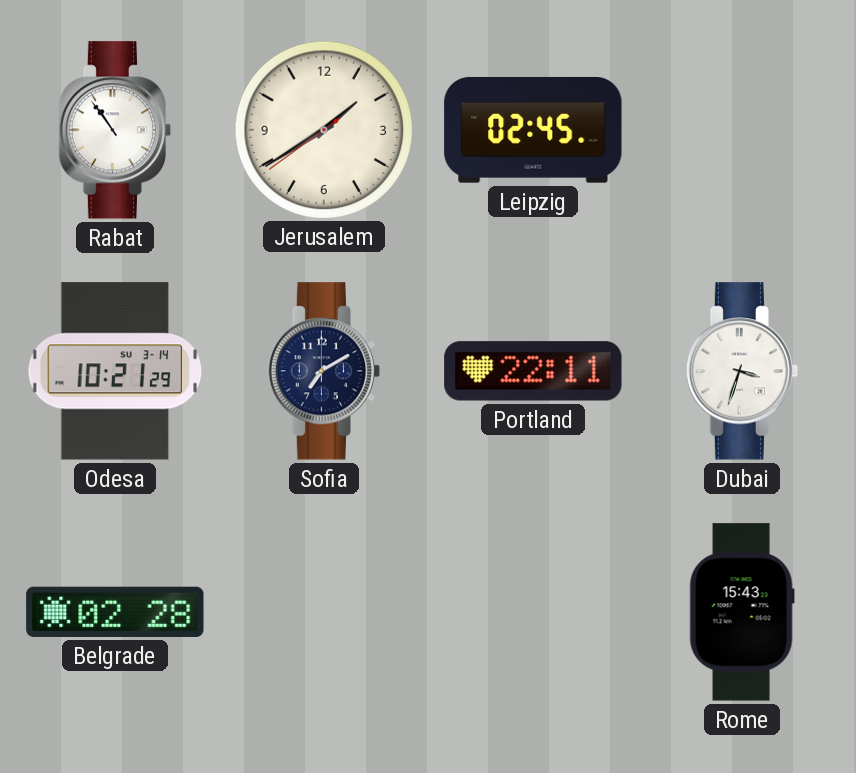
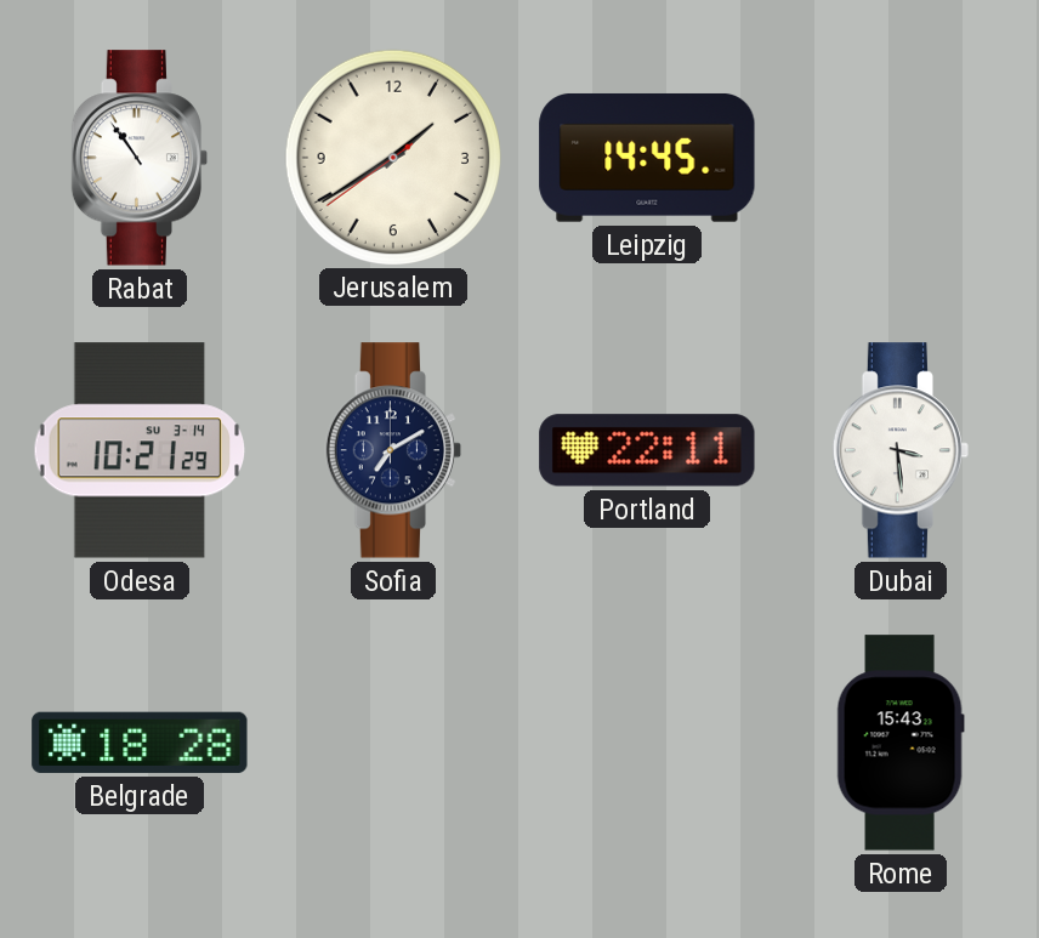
Leipzig: 02:45 -> 14:45
Dubai: 3:33 -> 3:29
Belgrade: 02:28 -> 18:28
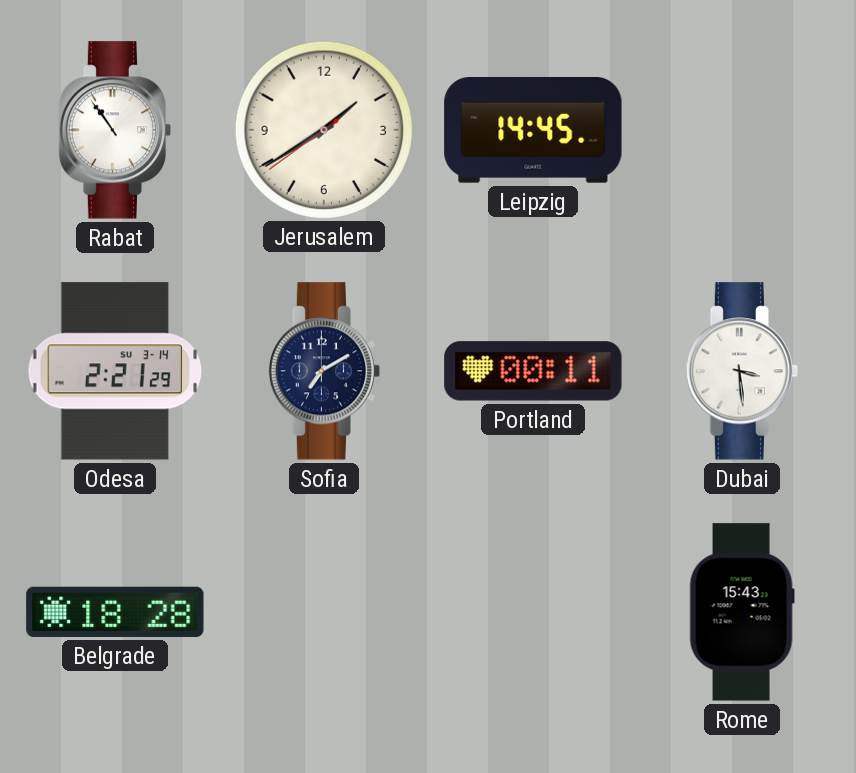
Odesa: 10:21 -> 2:21
Portland: 22:11 -> 00:11
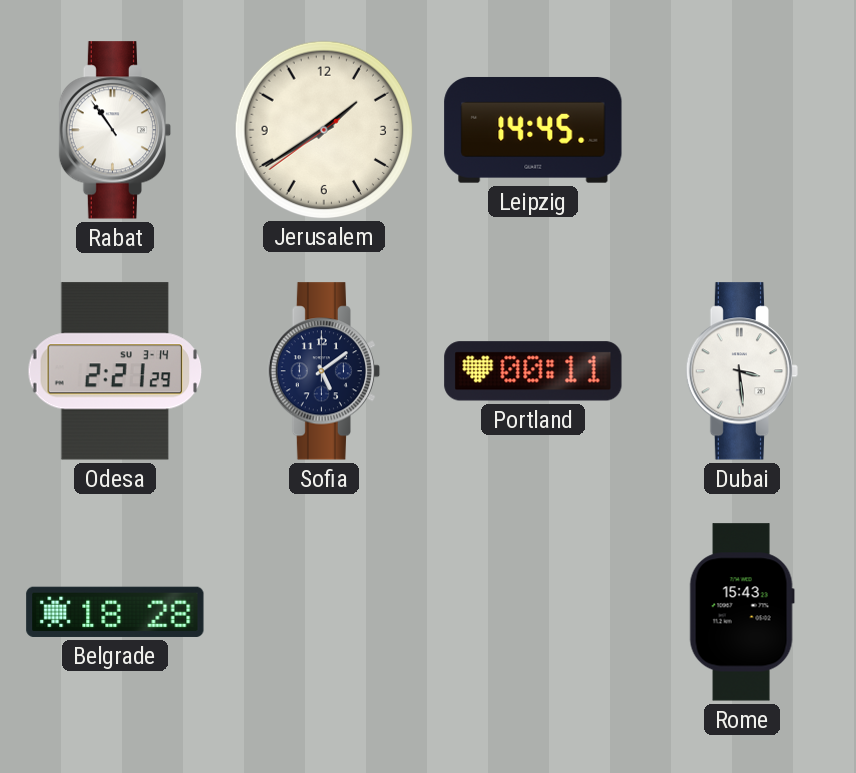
Sofia: 7:10 -> 5:09
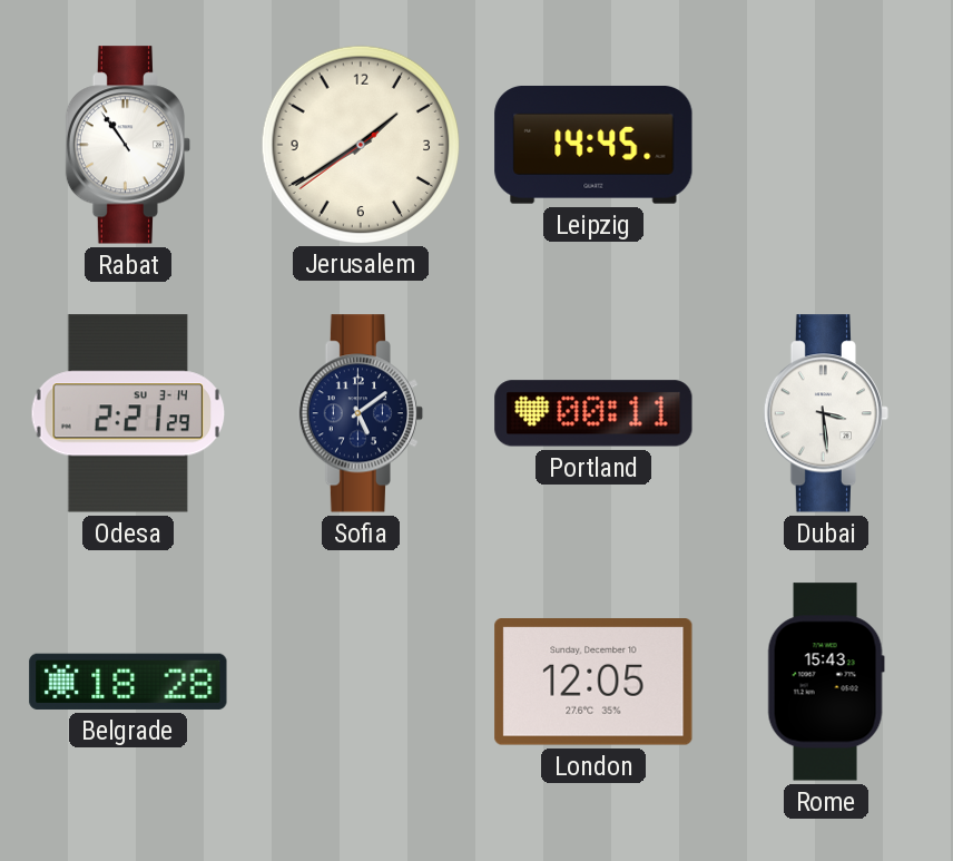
London: none -> 12:05
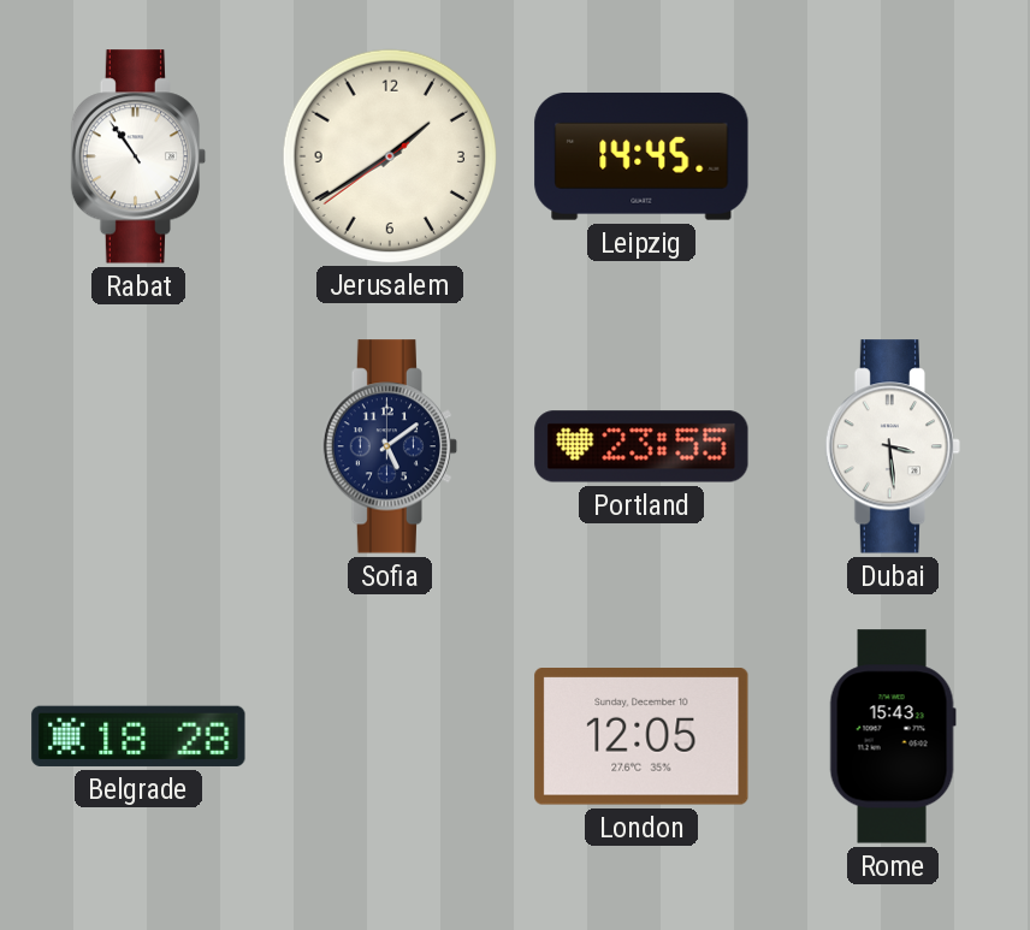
Odesa: 2:21 -> none
Portland: 00:11 -> 23:55
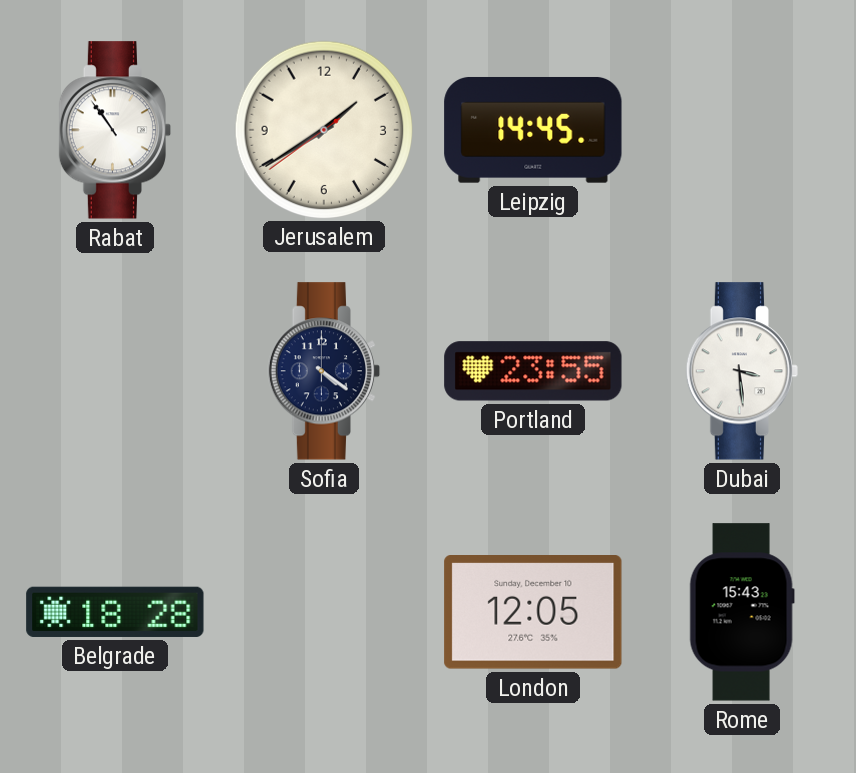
Sofia: 5:09 -> 4:21
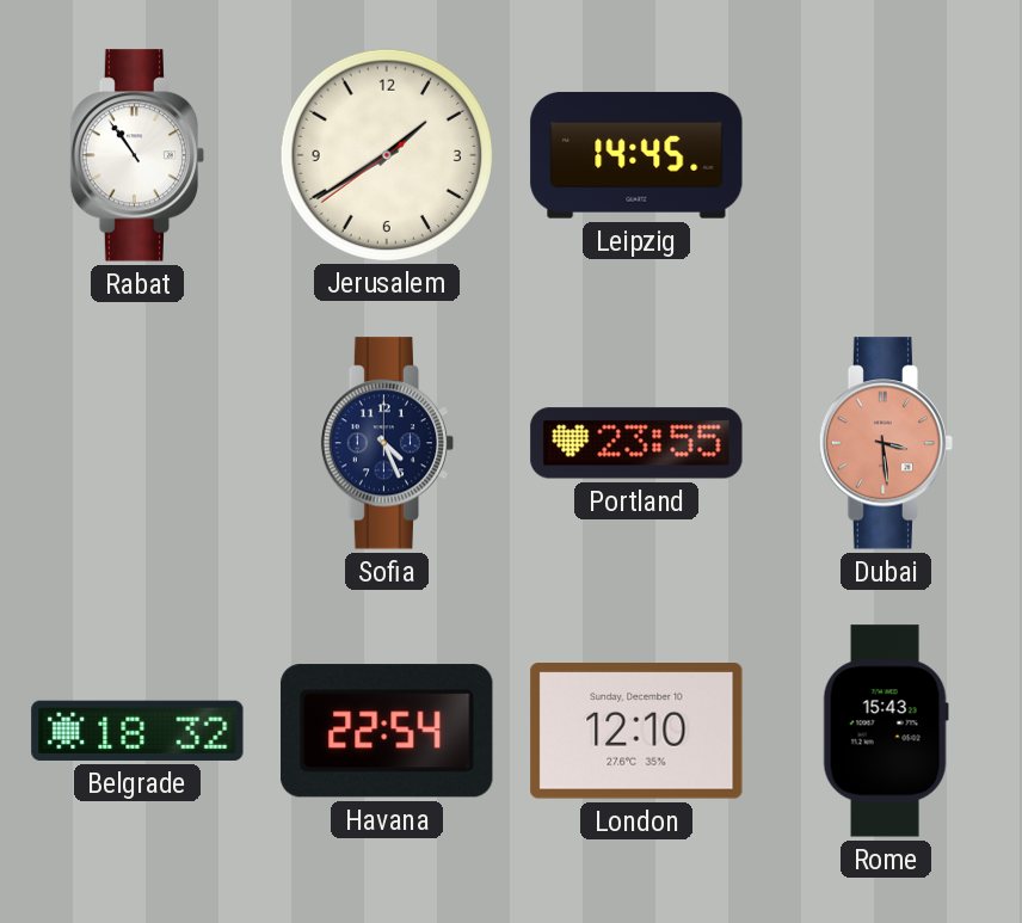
Sofia: 4:21 -> 4:26
Dubai dial: white -> salmon
Belgrade: 18:28 -> 18:32
Havana: none -> 22:54
London: 12:05 -> 12:10
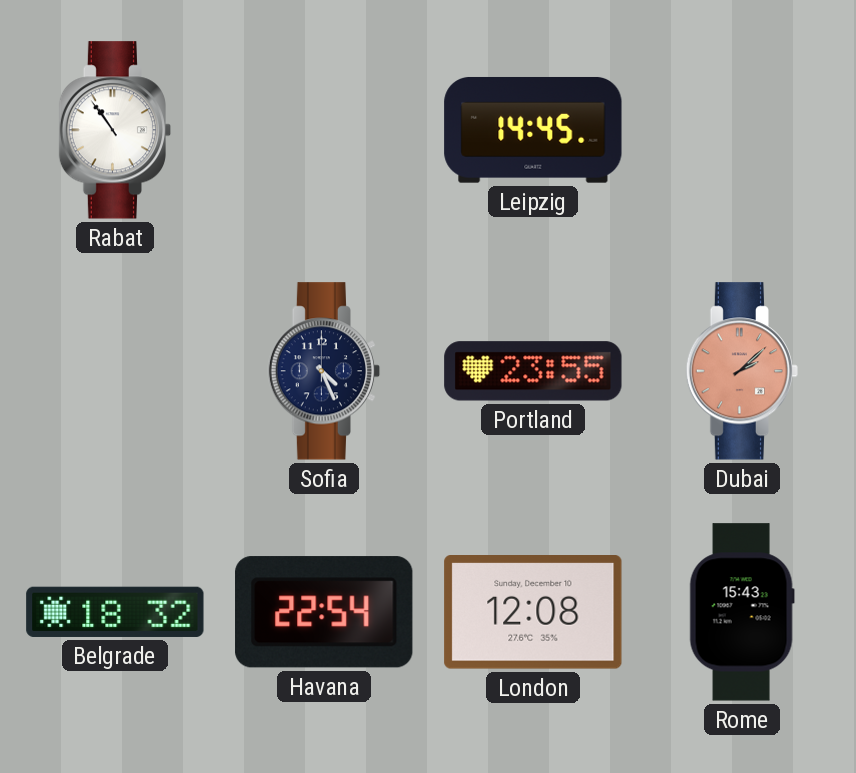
Jerusalem: 1:39 -> none
Dubai: 3:29 -> 2:08
London: 12:10 -> 12:08
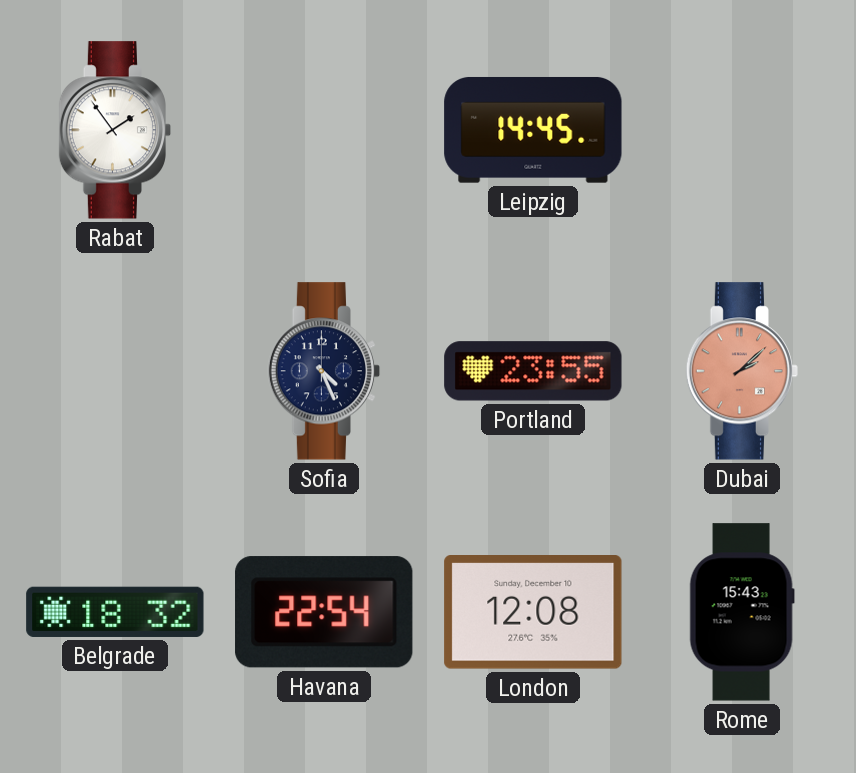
Rabat: 10:54 -> 1:54
